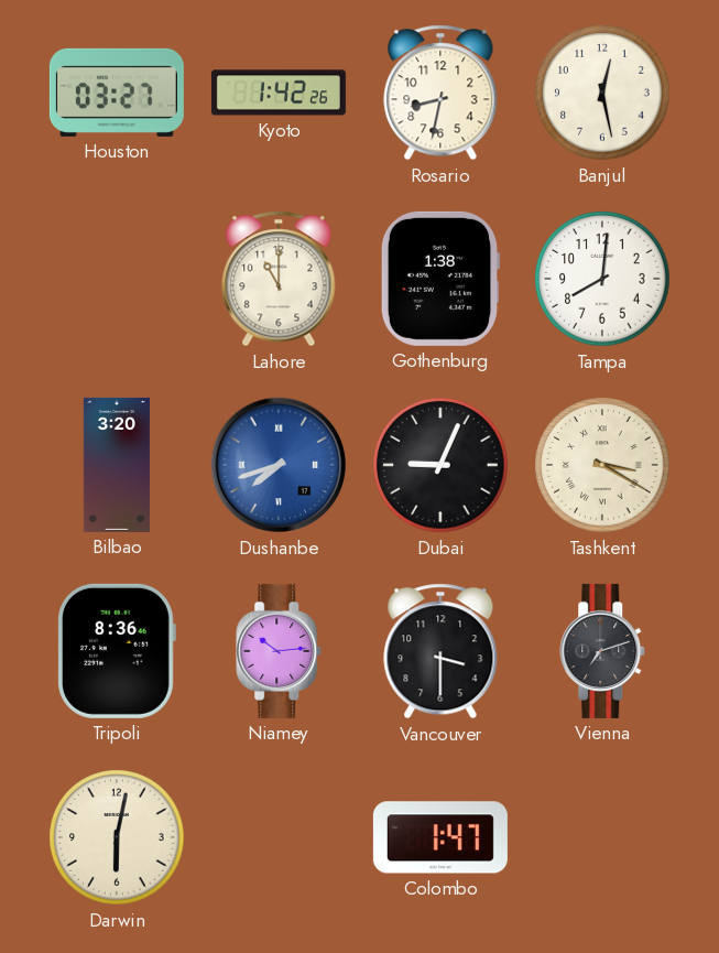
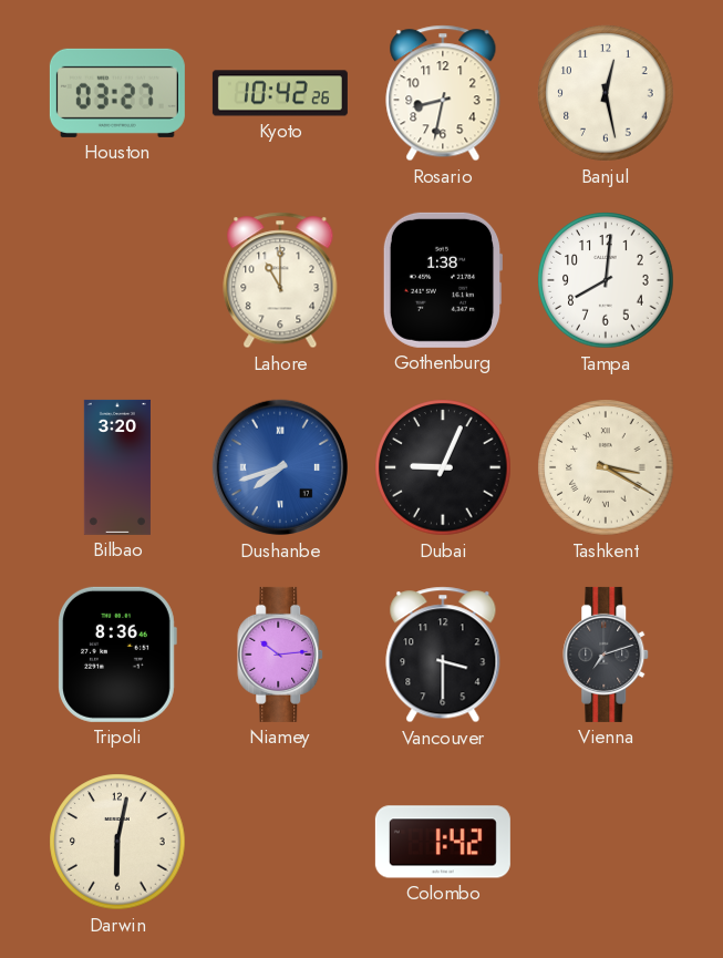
Kyoto: 1:42 -> 10:42
Colombo: 1:47 -> 1:42
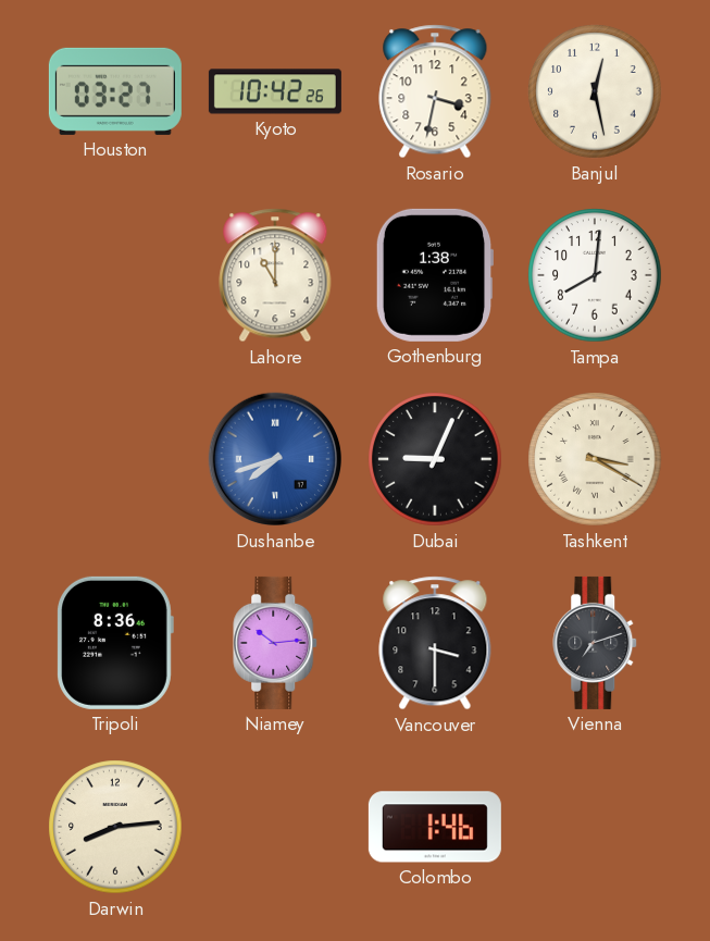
Rosario: 8:32 -> 3:32
Bilbao: 3:20 -> none
Darwin: 6:02 -> 8:14
Colombo: 1:42 -> 1:46
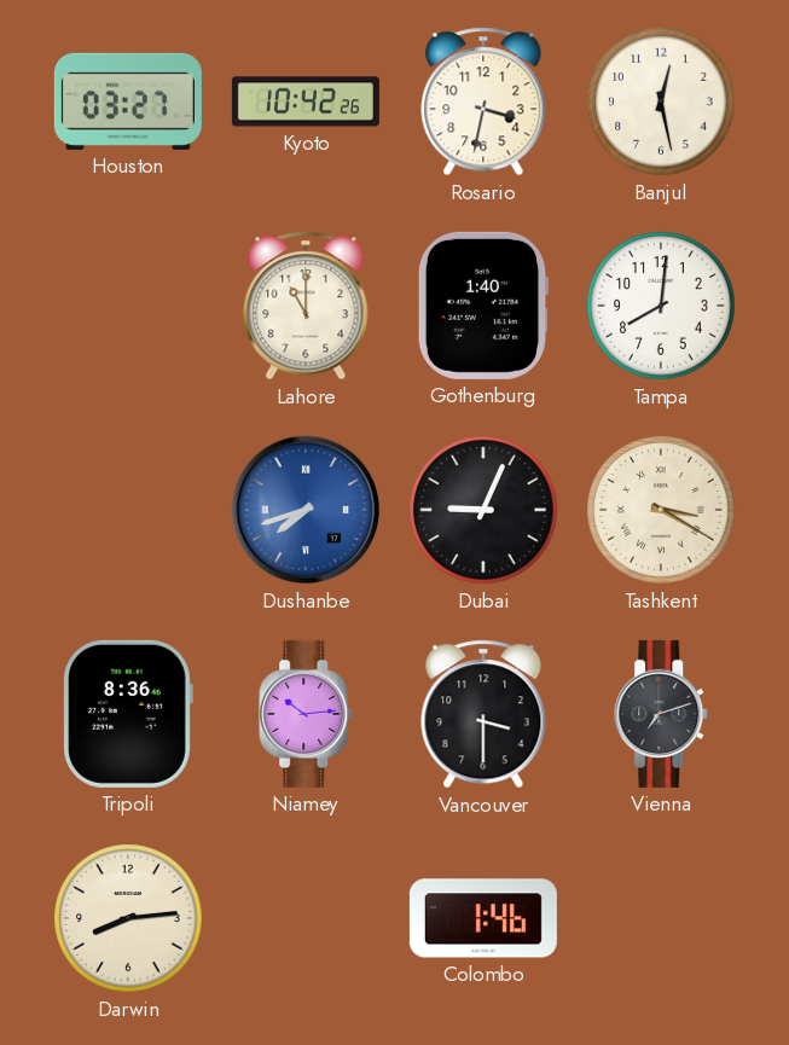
Gothenburg: 1:38 -> 1:40
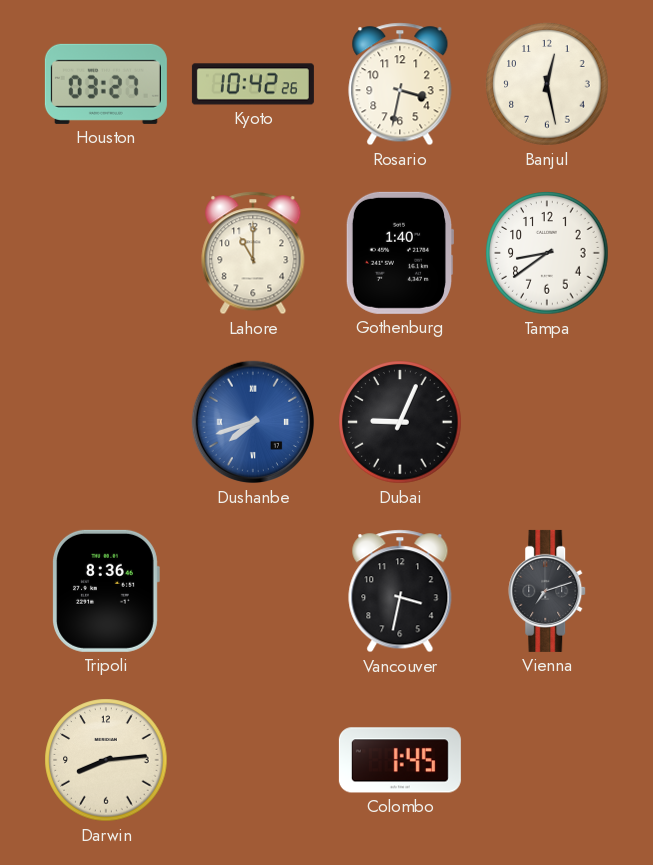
Tampa: 8:01 -> 8:39
Tashkent: 3:20 -> none
Niamey: 10:14 -> none
Vancouver: 3:30 -> 3:32
Colombo: 1:46 -> 1:45
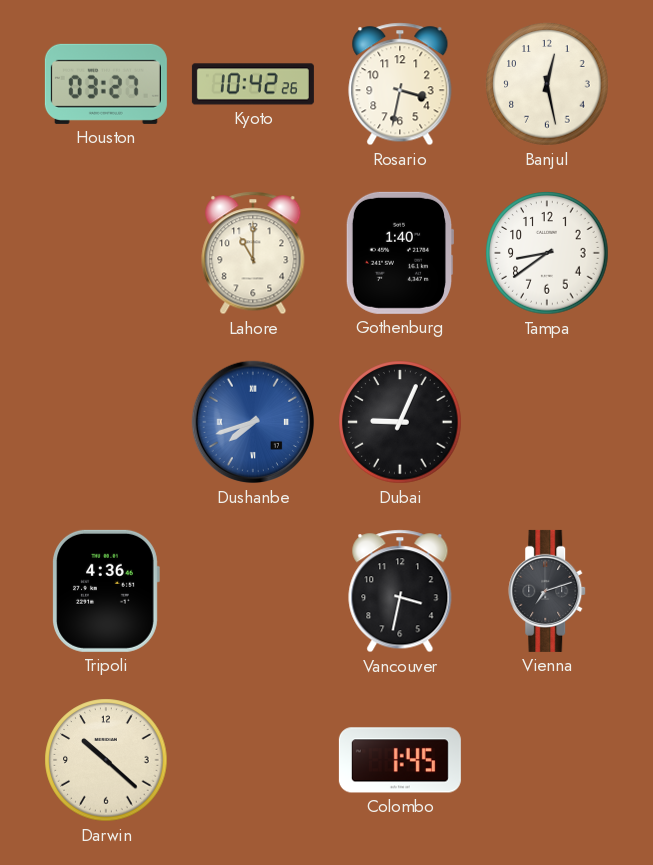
Tripoli: 8:36 -> 4:36
Darwin: 8:14 -> 10:22
